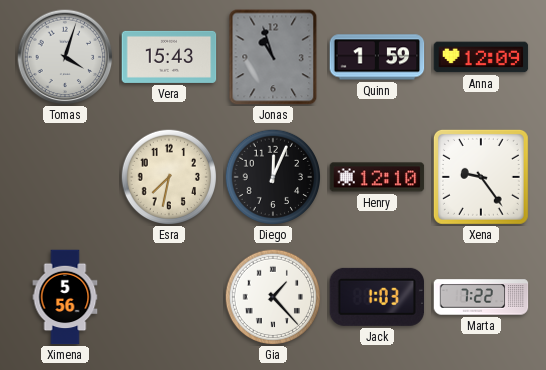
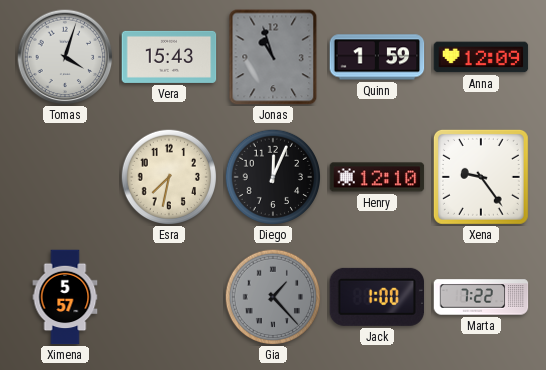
Ximena: 5:56 -> 5:57
Gia dial: white -> grey
Jack: 1:03 -> 1:00
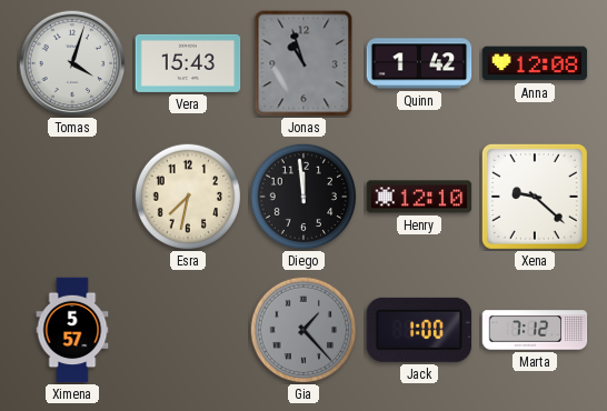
Quinn: 1:59 -> 1:42
Anna: 12:09 -> 12:08
Diego: 12:04 -> 11:59
Xena: 9:24 -> 9:22
Marta: 7:22 -> 7:12
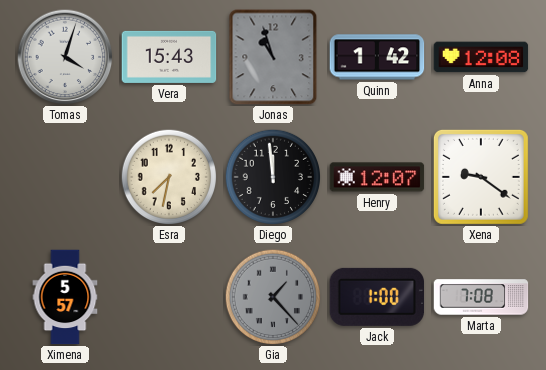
Henry: 12:10 -> 12:07
Xena: 9:22 -> 9:21
Marta: 7:12 -> 7:08
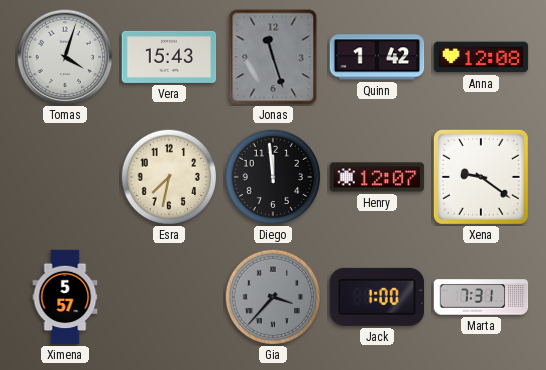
Jonas: 10:57 -> 11:27
Gia: 1:23 -> 3:37
Marta: 7:08 -> 7:31
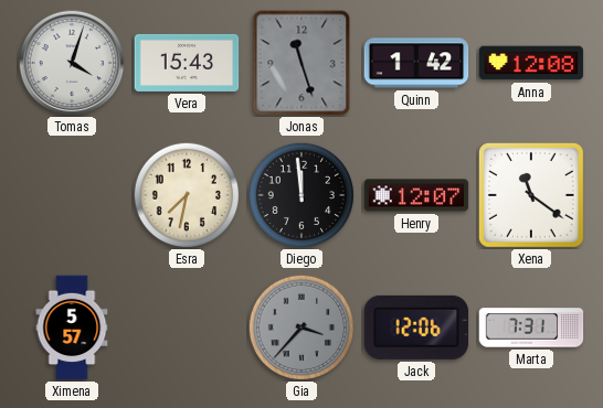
Xena: 9:21 -> 11:21
Jack: 1:00 -> 12:06
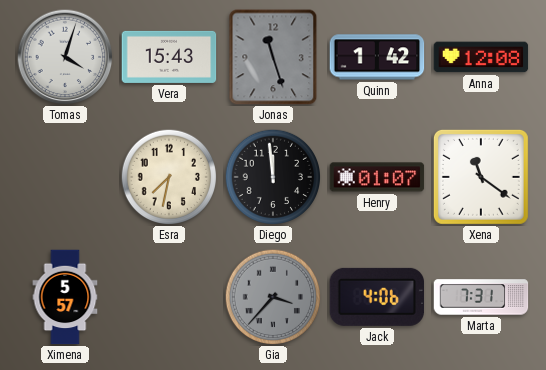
Henry: 12:07 -> 01:07
Jack: 12:06 -> 4:06
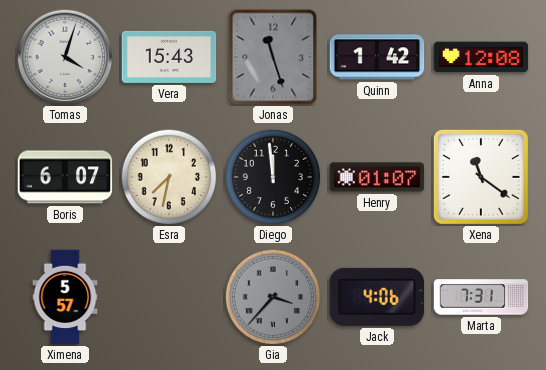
Boris: none -> 6:07
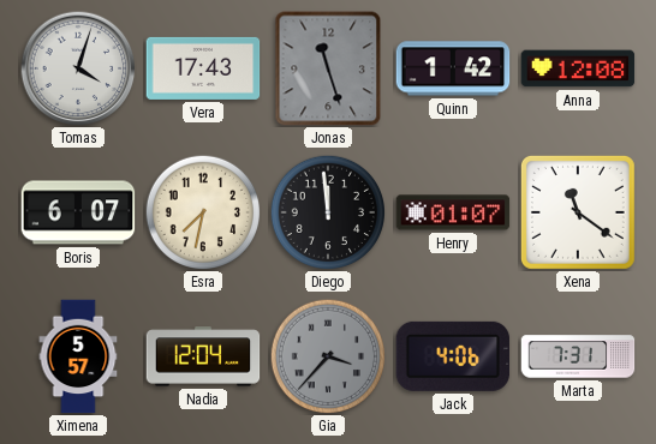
Vera: 15:43 -> 17:43
Nadia: none -> 12:04
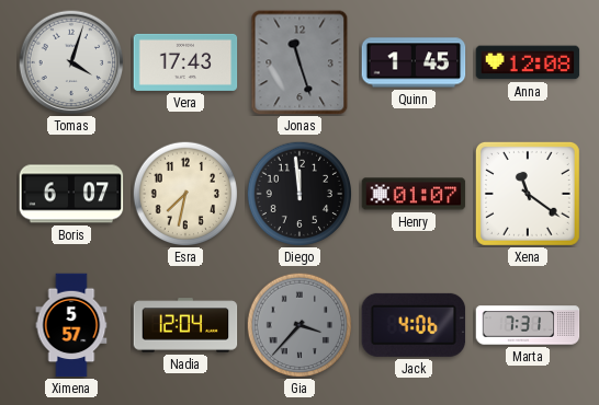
Quinn: 1:42 -> 1:45
